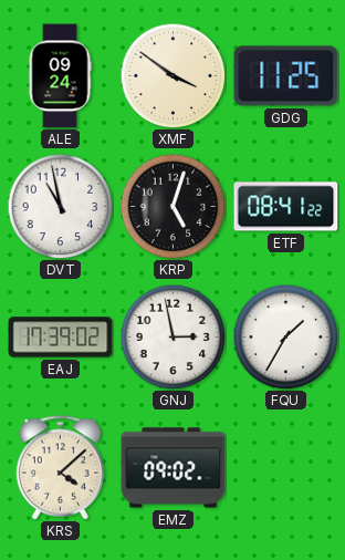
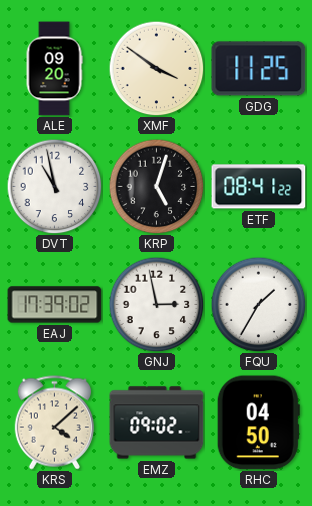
ALE: 09:24 -> 09:20
RHC: none -> 04:50
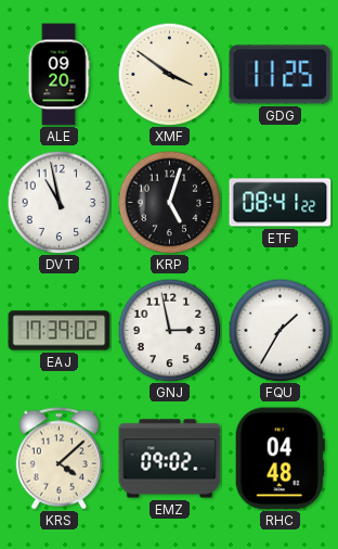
RHC: 04:50 -> 04:48
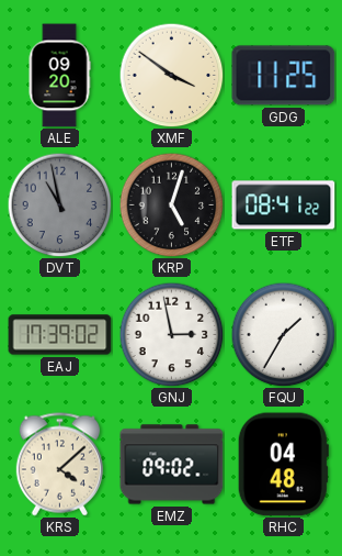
DVT dial: white -> grey
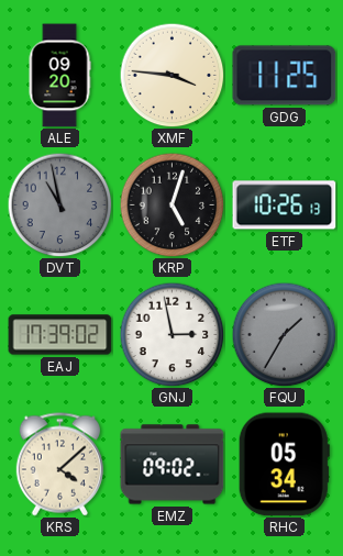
XMF: 3:51 -> 3:46
ETF: 08:41 -> 10:26
FQU dial: white -> grey
RHC: 04:48 -> 05:34
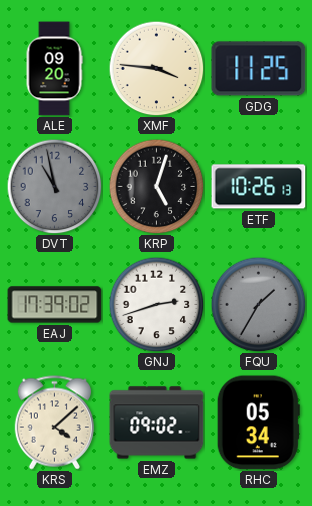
GNJ: 2:58 -> 2:42
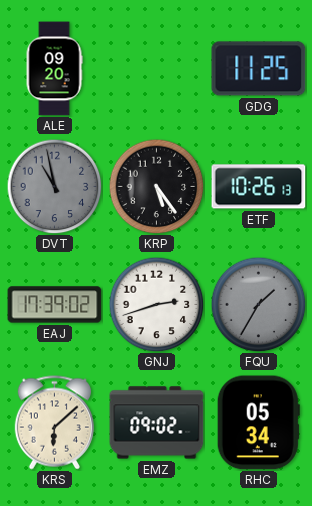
XMF: 3:46 -> none
KRP: 5:03 -> 5:24
KRS: 4:08 -> 6:08
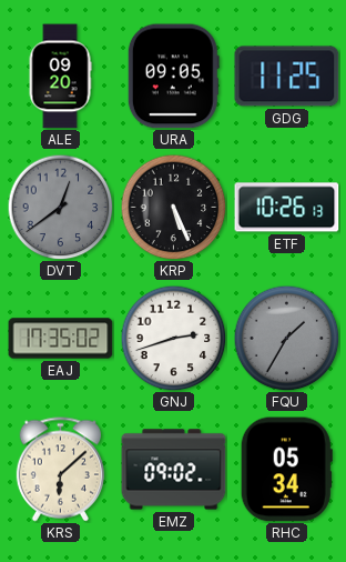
URA: none -> 09:05
DVT: 10:58 -> 12:39
KRP: 5:24 -> 5:26
EAJ: 17:39 -> 17:35
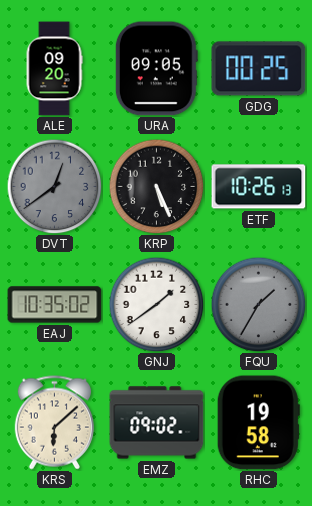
GDG: 11:25 -> 00:25
EAJ: 17:35 -> 10:35
GNJ: 2:42 -> 1:39
RHC: 05:34 -> 19:58
